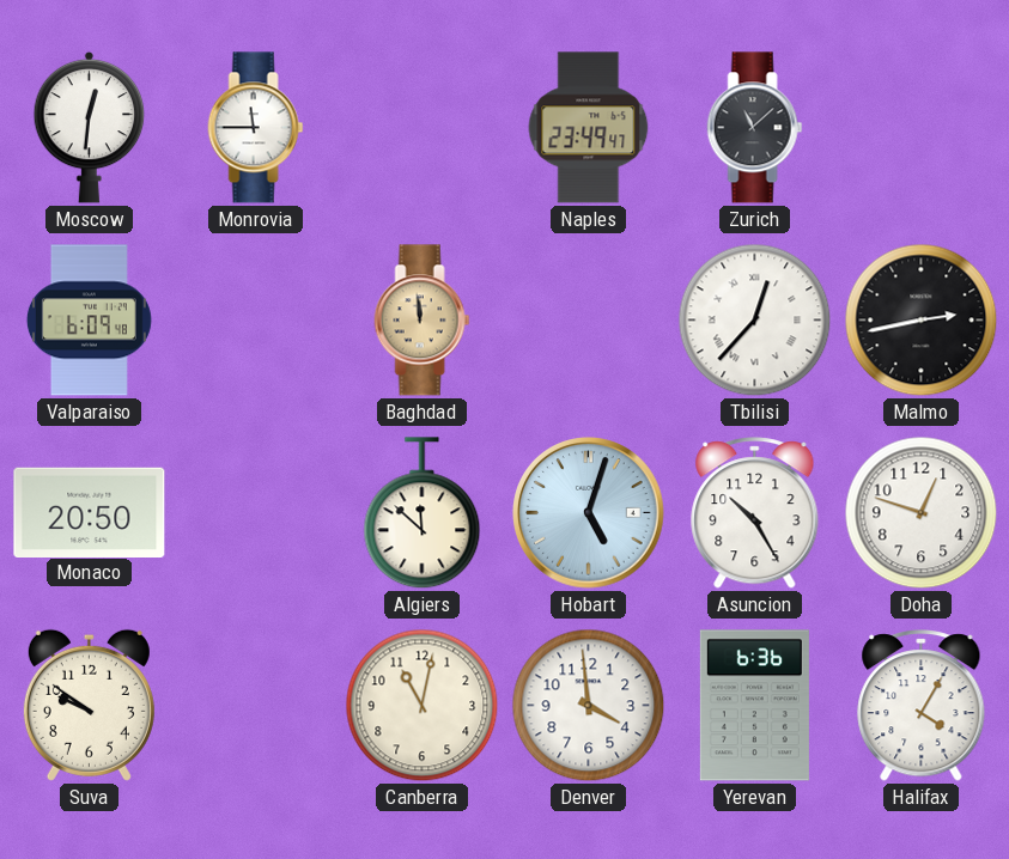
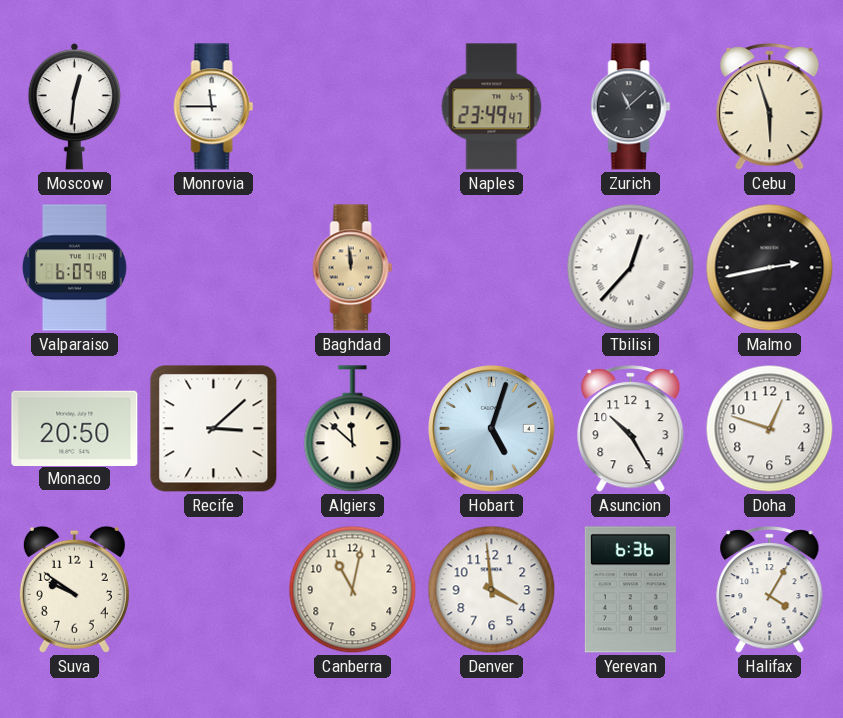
Cebu: none -> 5:57
Recife: none -> 3:08
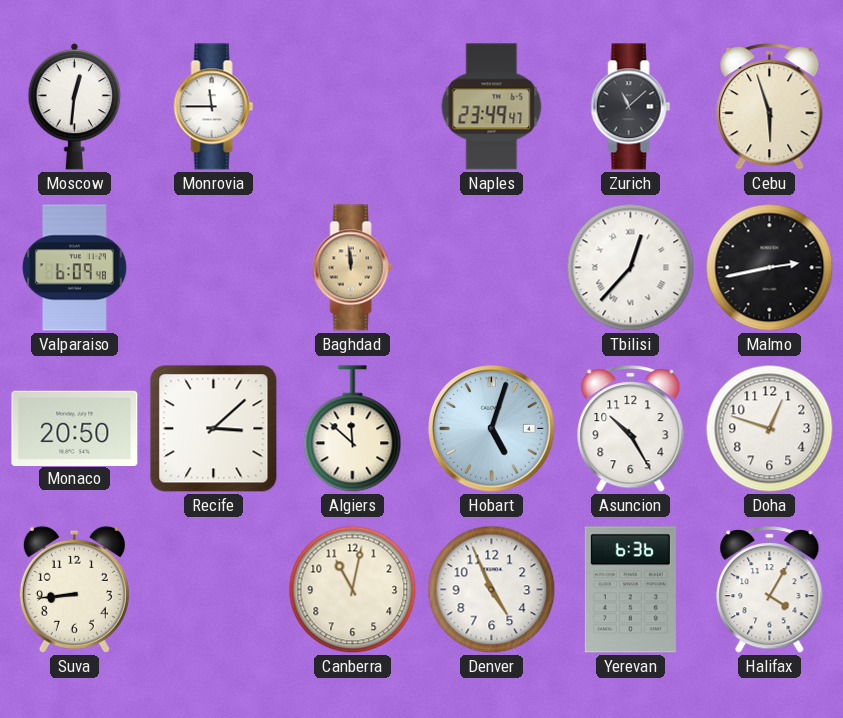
Suva: 9:51 -> 8:44
Denver: 3:59 -> 4:56
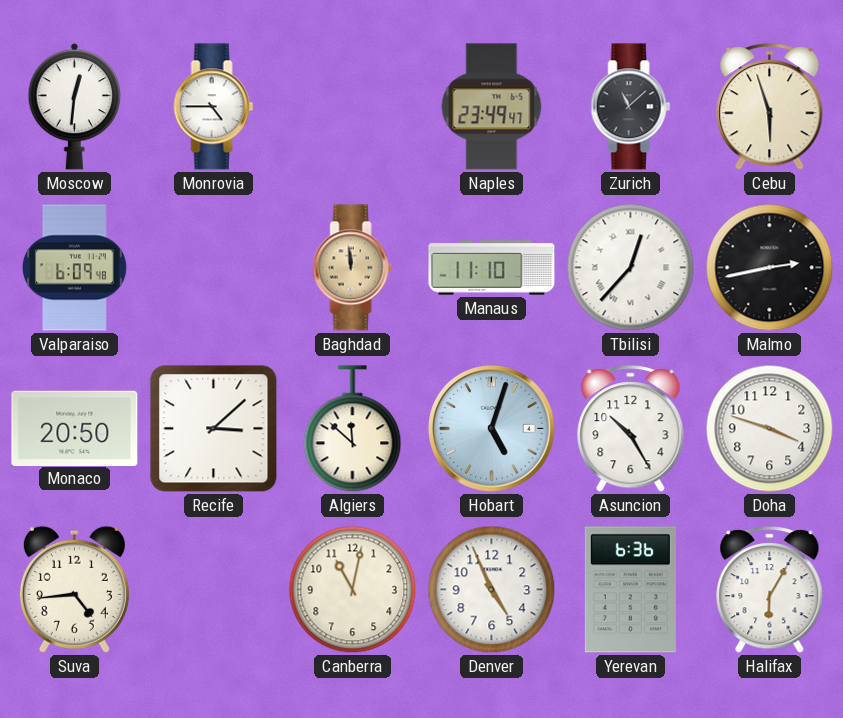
Monrovia: 11:45 -> 4:45
Manaus: none -> 11:10
Doha: 12:48 -> 3:48
Suva: 8:44 -> 4:44
Halifax: 4:05 -> 6:05
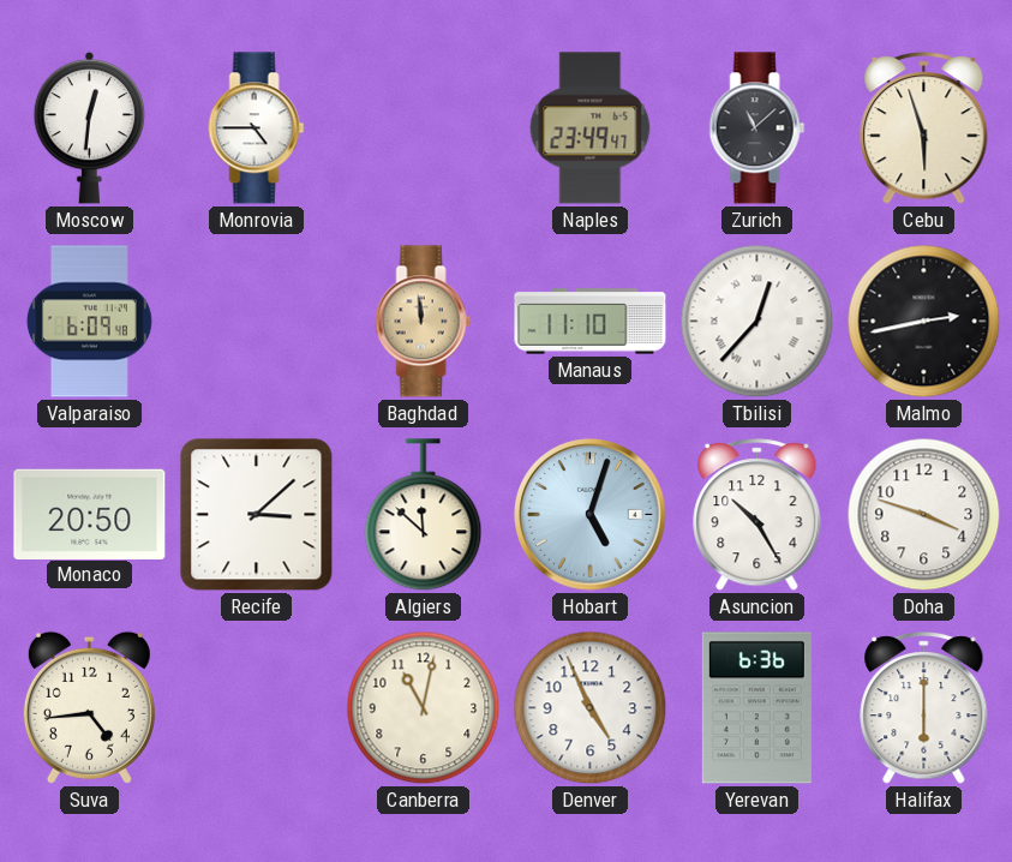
Halifax: 6:05 -> 6:00
